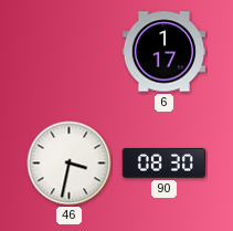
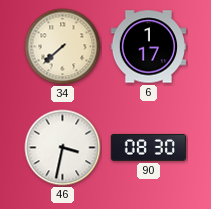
34: none -> 7:38
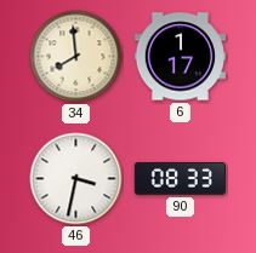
34: 7:38 -> 7:59
90: 08:30 -> 08:33
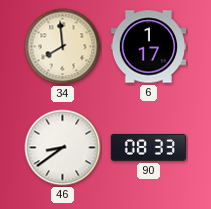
46: 3:32 -> 8:39
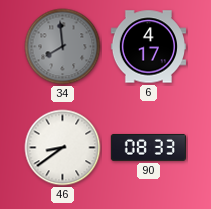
34 dial: cream -> grey
6: 1:17 -> 4:17
